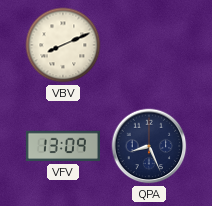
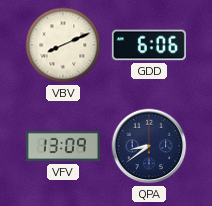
GDD: none -> 6:06
QPA: 8:26 -> 8:39
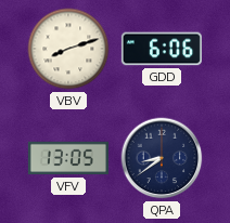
VBV: 8:11 -> 8:12
VFV: 13:09 -> 13:05
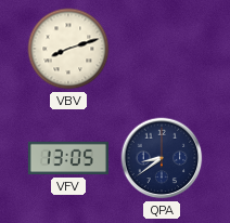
GDD: 6:06 -> none
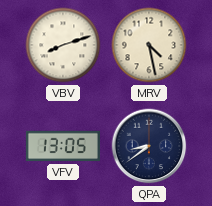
MRV: none -> 4:28
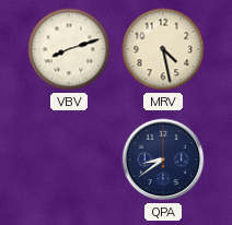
VFV: 13:05 -> none
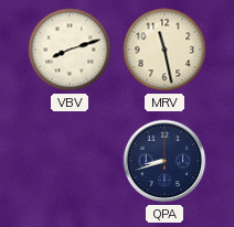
MRV: 4:28 -> 11:28
QPA: 8:39 -> 8:42
